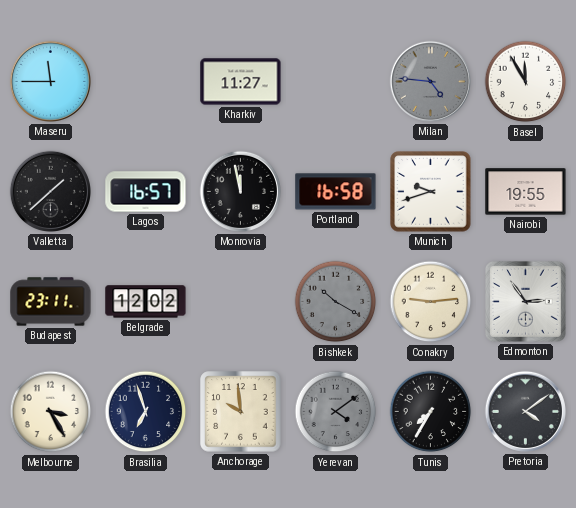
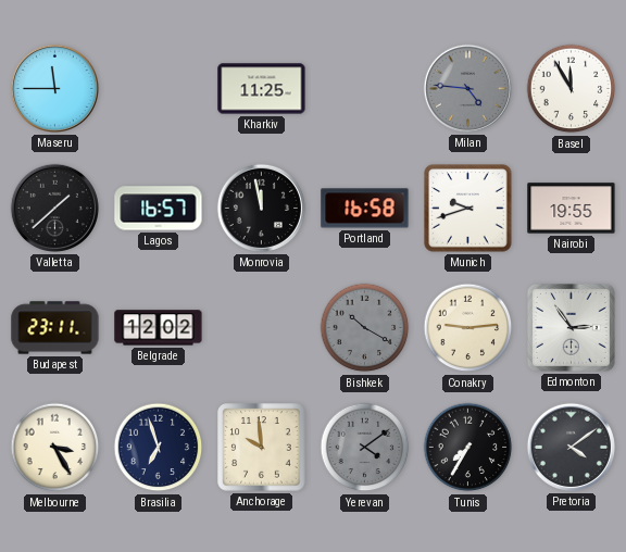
Kharkiv: 11:27 -> 11:25
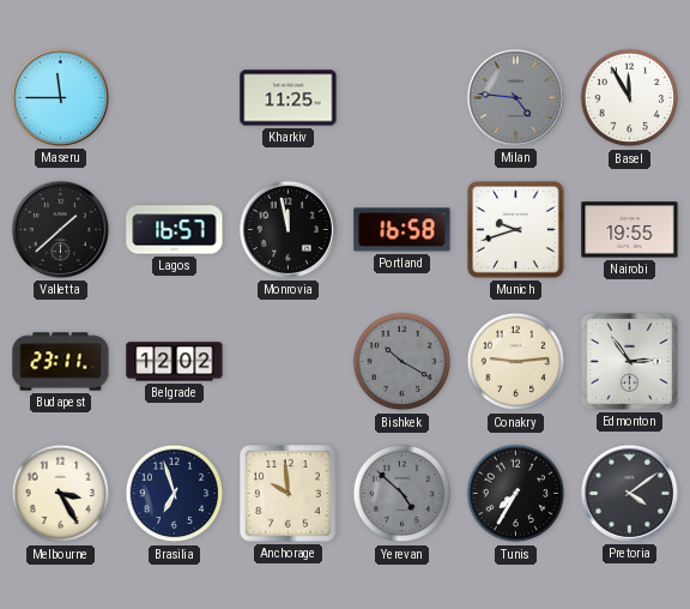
Yerevan: 4:09 -> 4:52
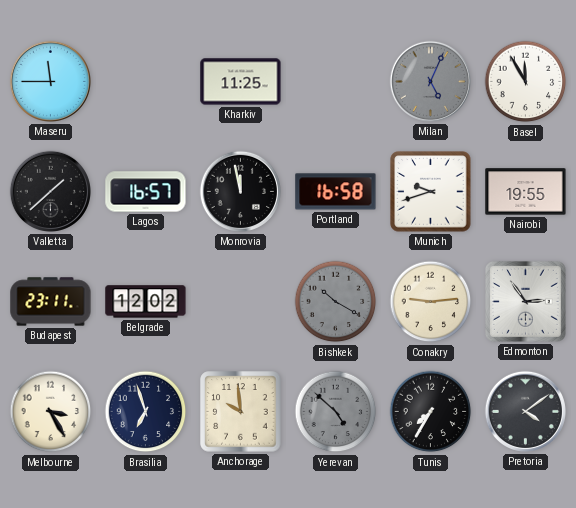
Milan: 4:46 -> 5:04
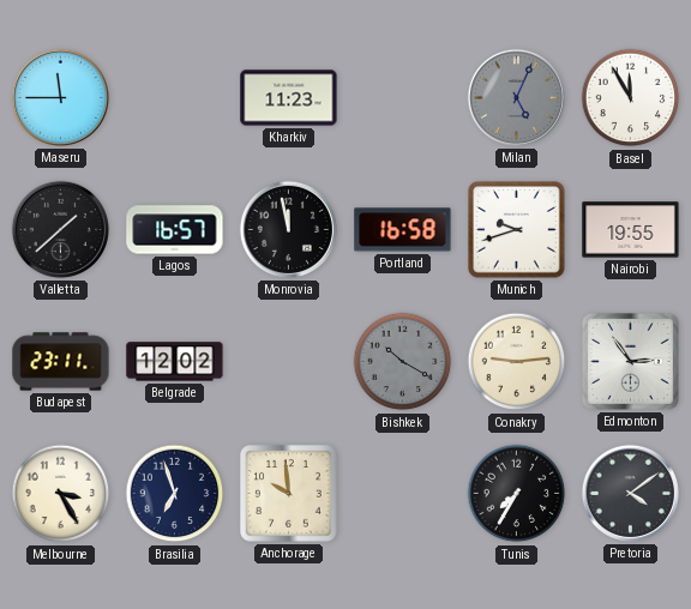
Kharkiv: 11:25 -> 11:23
Yerevan: 4:52 -> none
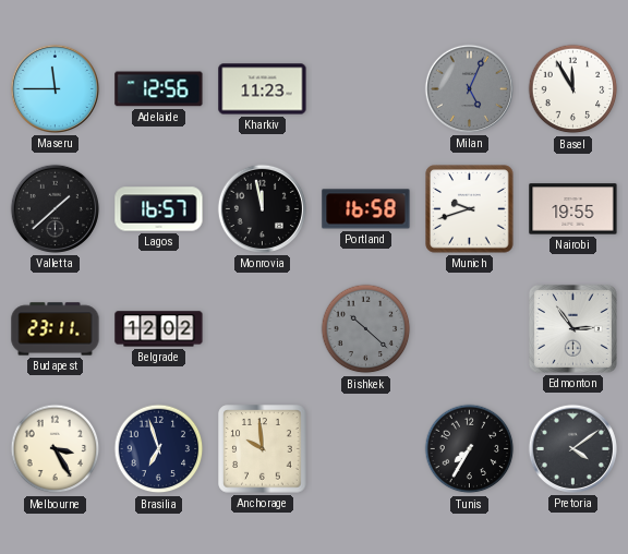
Adelaide: none -> 12:56
Bishkek: 10:20 -> 10:22
Conakry: 9:14 -> none
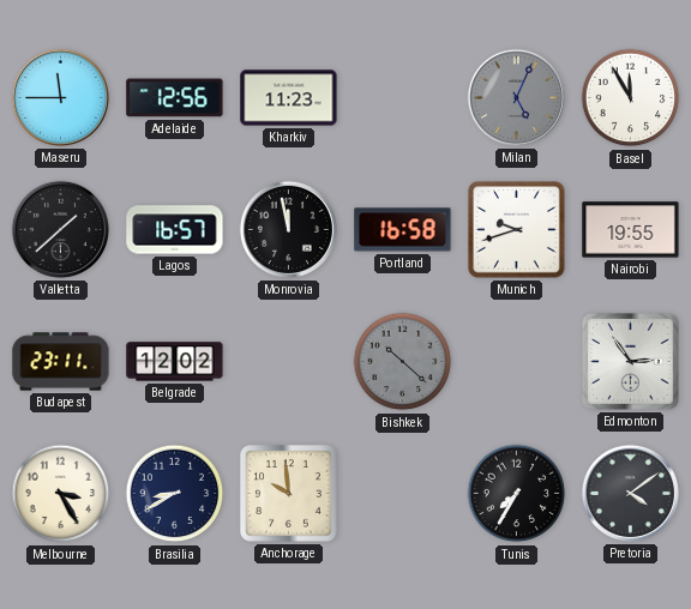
Brasilia: 6:57 -> 8:40
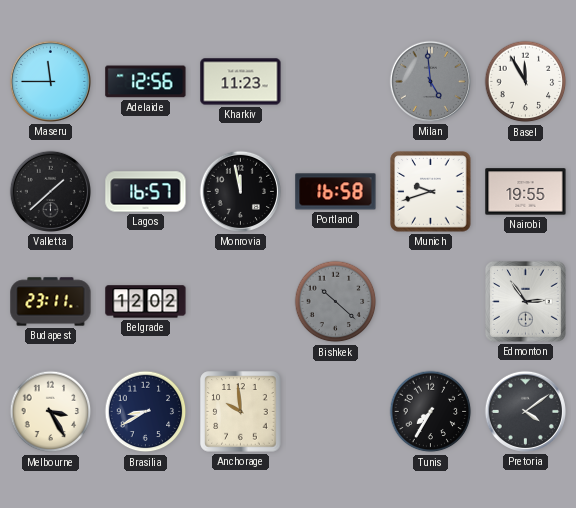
Milan: 5:04 -> 4:59
